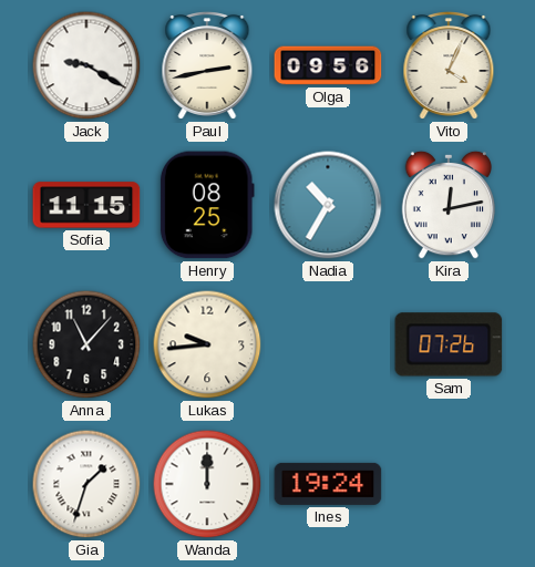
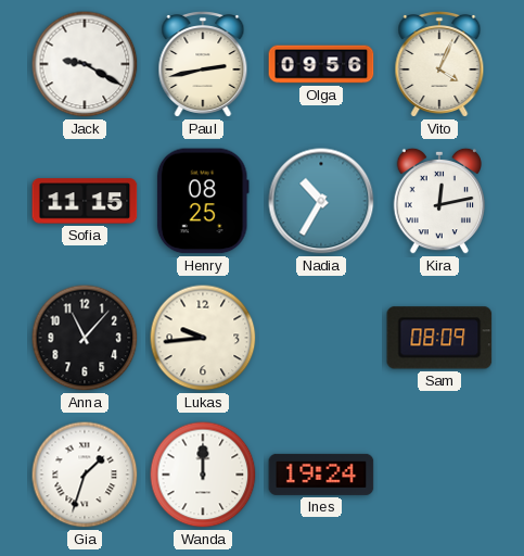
Sam: 07:26 -> 08:09
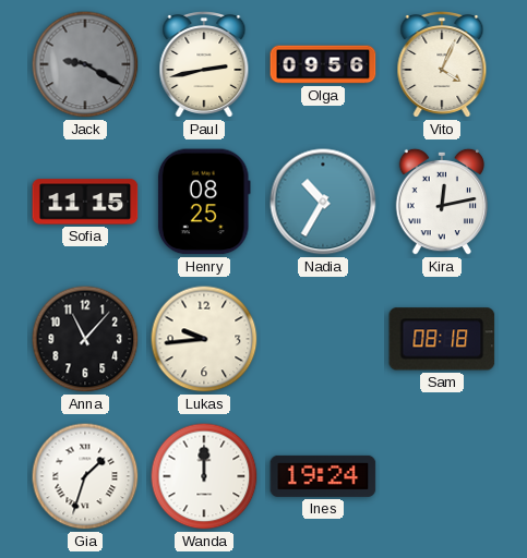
Jack dial: white -> grey
Sam: 08:09 -> 08:18
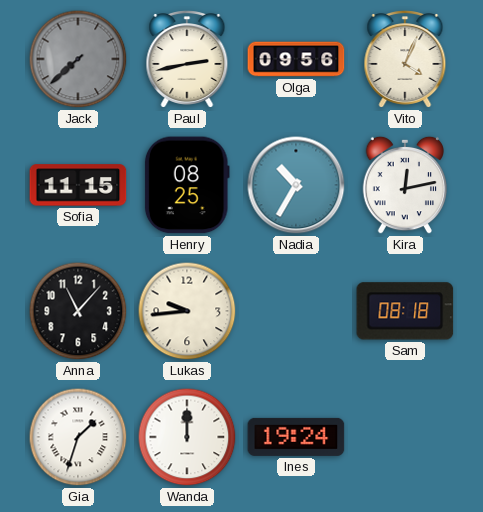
Jack: 9:20 -> 7:38
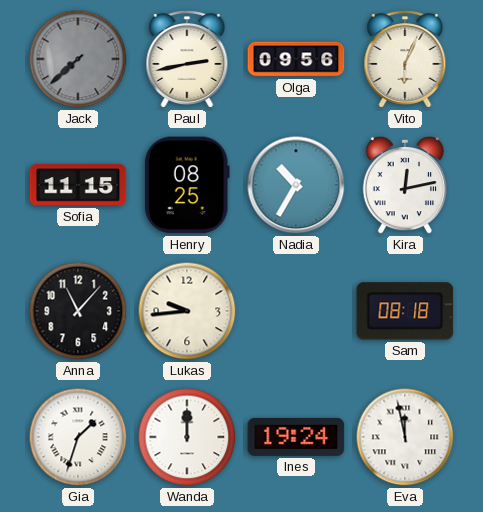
Vito: 4:04 -> 6:04
Eva: none -> 11:58
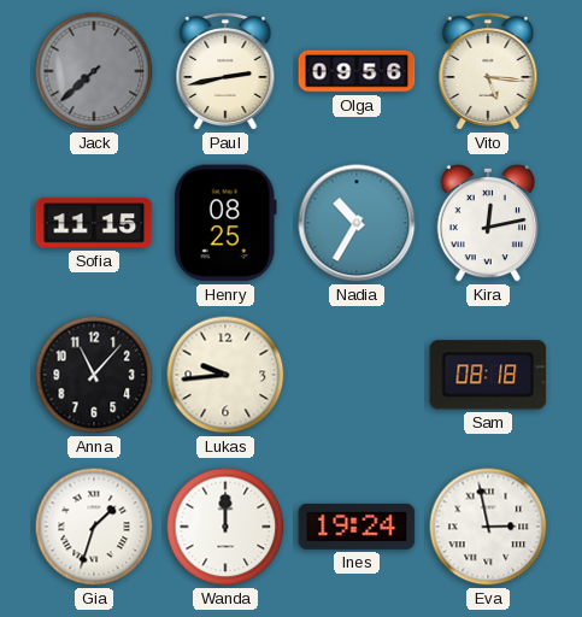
Vito: 6:04 -> 5:16
Eva: 11:58 -> 2:58
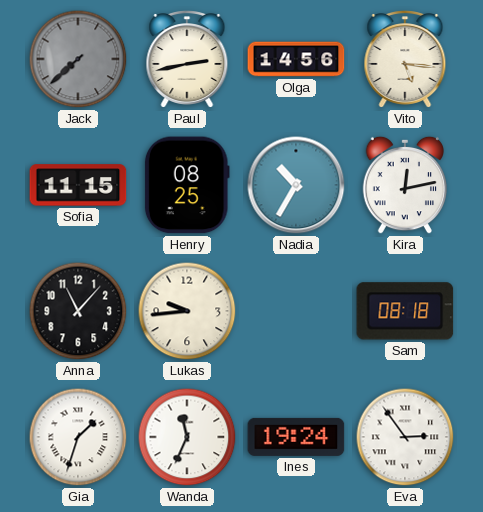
Olga: 09:56 -> 14:56
Wanda: 12:00 -> 11:34
Eva: 2:58 -> 2:54
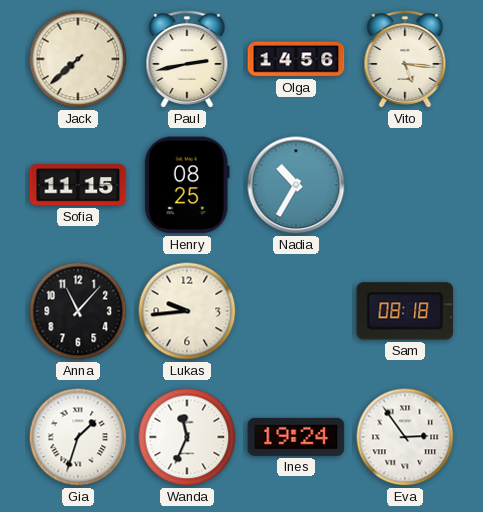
Jack dial: grey -> cream
Kira: 12:13 -> none
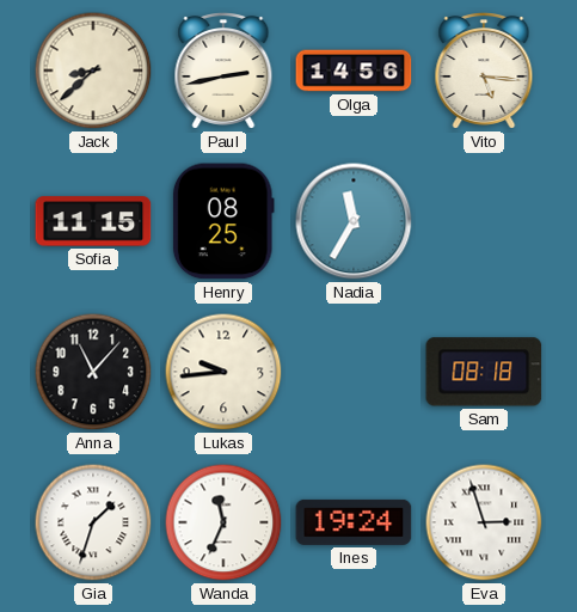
Jack: 7:38 -> 8:38
Nadia: 10:35 -> 11:35
Eva: 2:54 -> 2:57
